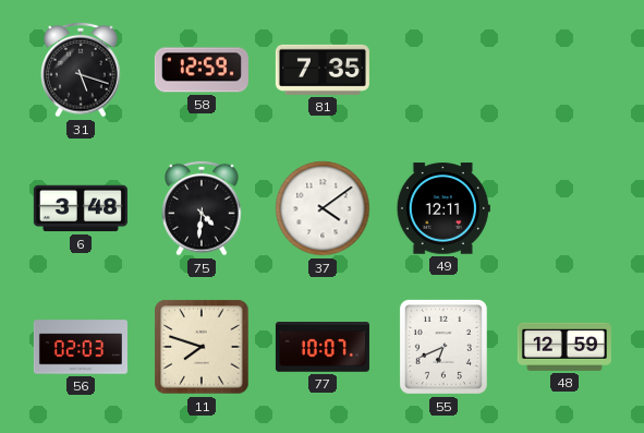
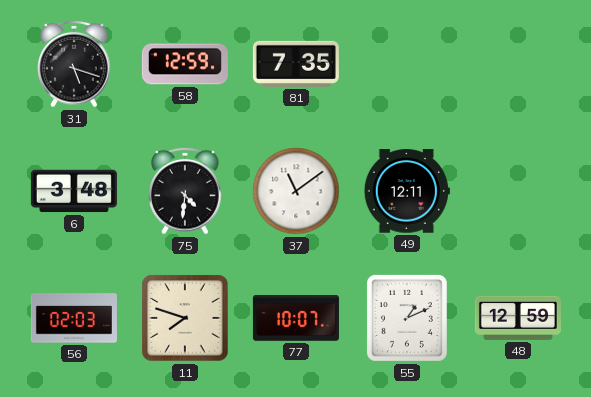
37: 4:09 -> 11:09
55: 6:41 -> 1:11
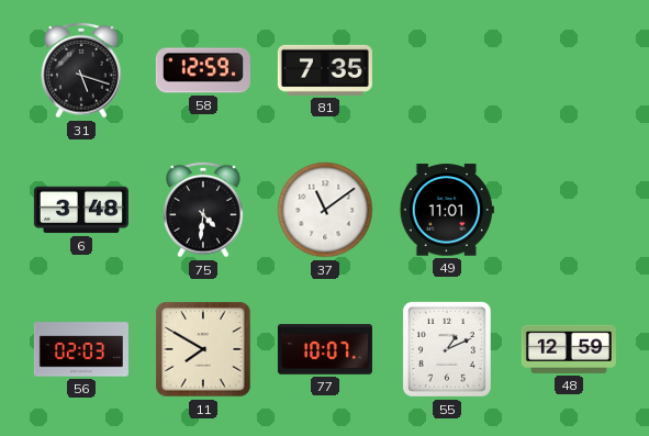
49: 12:11 -> 11:01
11: 7:48 -> 7:50
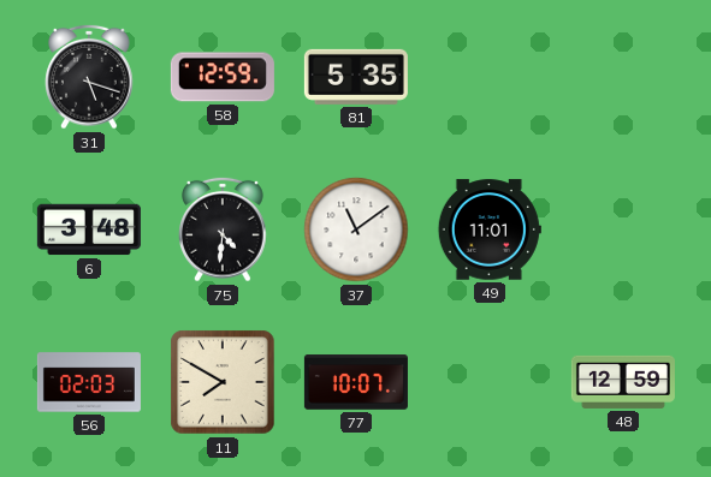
81: 7:35 -> 5:35
55: 1:11 -> none
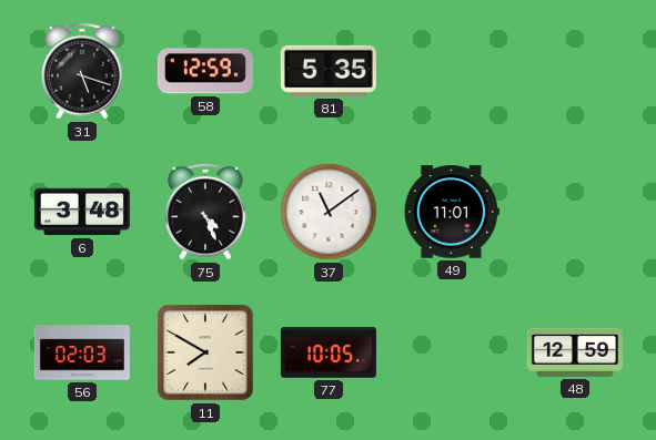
75: 4:31 -> 4:26
77: 10:07 -> 10:05
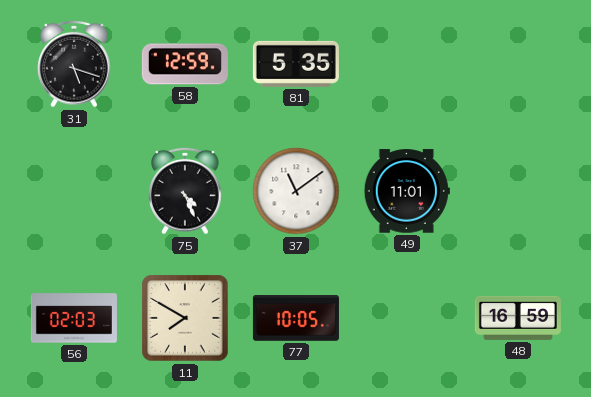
6: 3:48 -> none
48: 12:59 -> 16:59
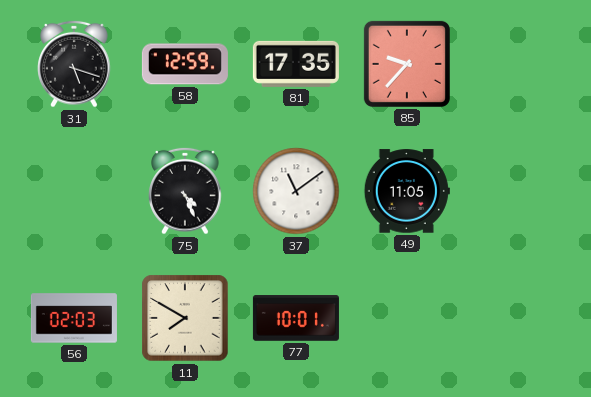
81: 5:35 -> 17:35
85: none -> 9:37
49: 11:01 -> 11:05
77: 10:05 -> 10:01
48: 16:59 -> none
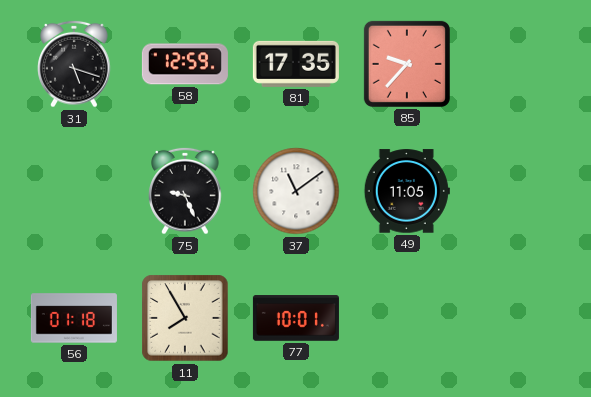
75: 4:26 -> 9:26
56: 02:03 -> 01:18
11: 7:50 -> 7:55
